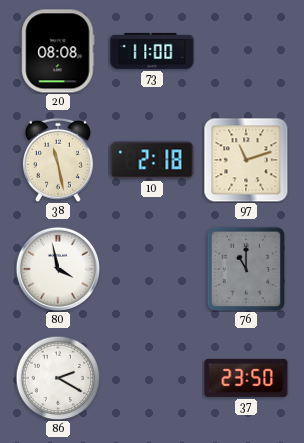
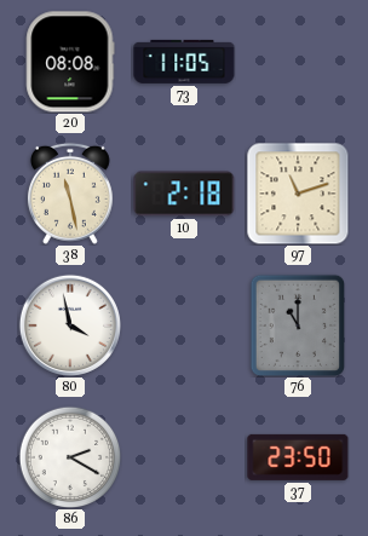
73: 11:00 -> 11:05
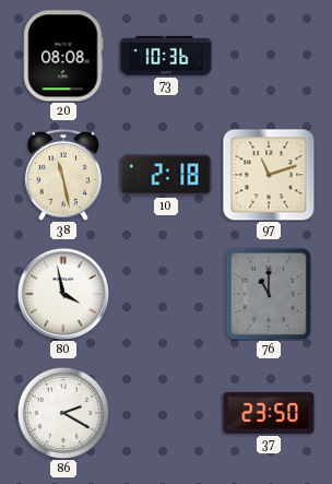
73: 11:05 -> 10:36
